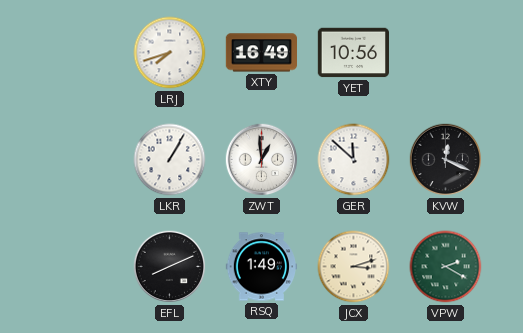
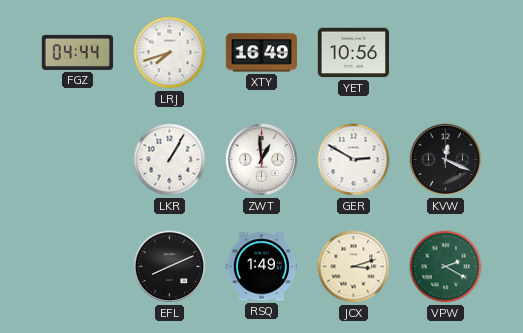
FGZ: none -> 04:44
GER: 11:52 -> 2:50
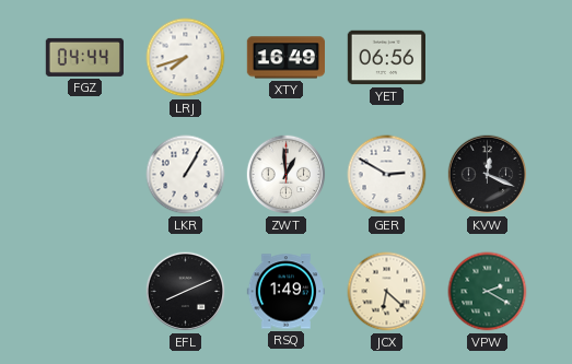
YET: 10:56 -> 06:56
JCX: 3:12 -> 6:22
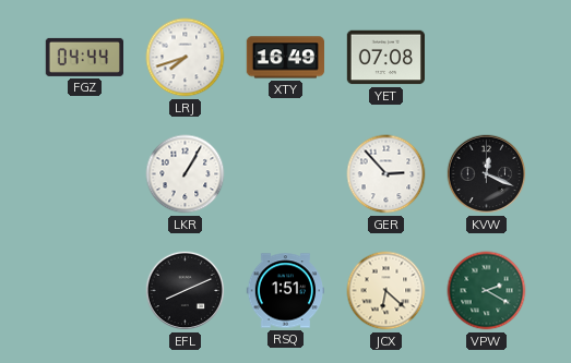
YET: 06:56 -> 07:08
ZWT: 12:59 -> none
GER: 2:50 -> 2:53
RSQ: 1:49 -> 1:51
